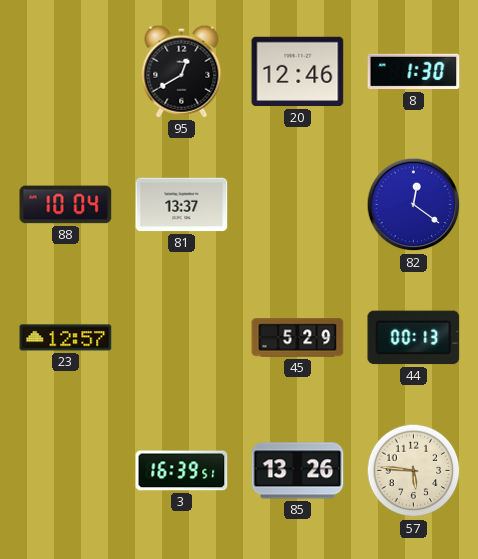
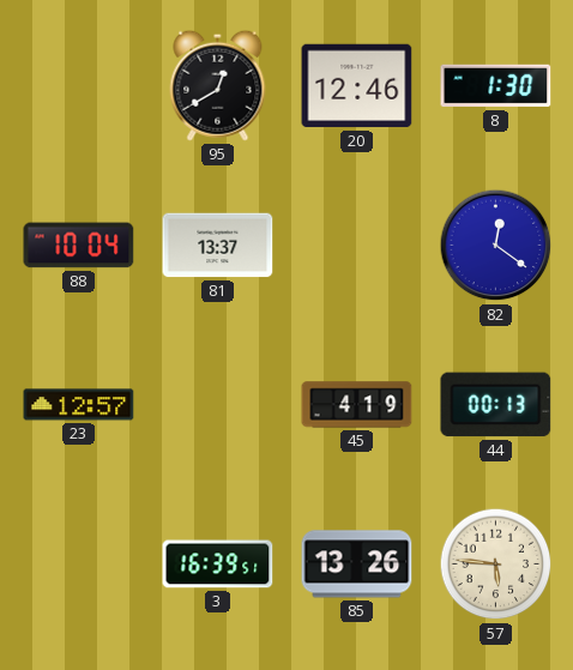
45: 5:29 -> 4:19
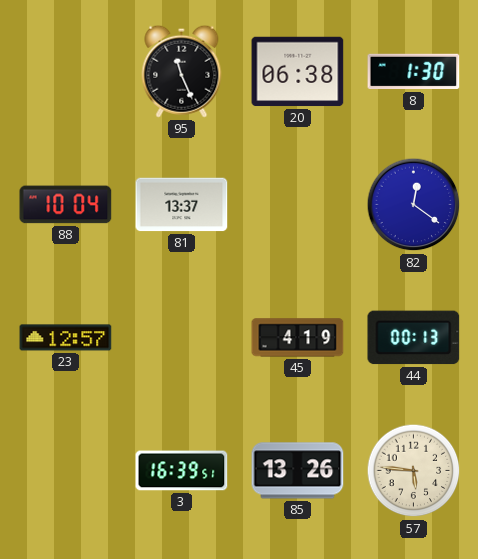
95: 12:40 -> 11:26
20: 12:46 -> 06:38
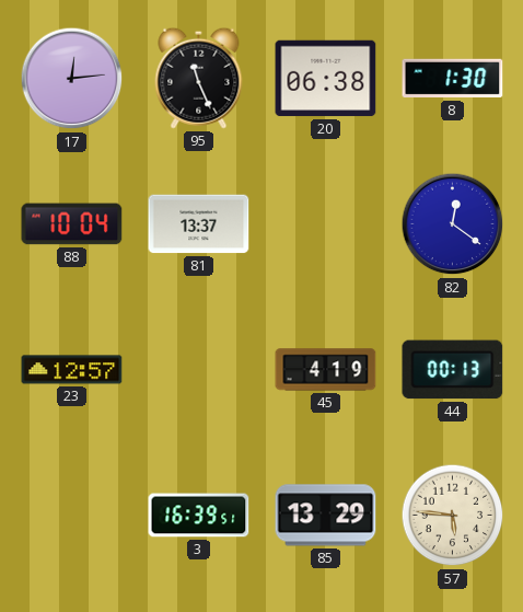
17: none -> 12:14
85: 13:26 -> 13:29
